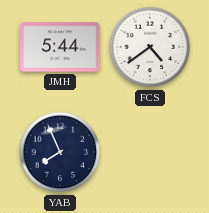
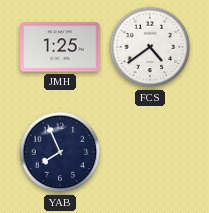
JMH: 5:44 -> 1:25
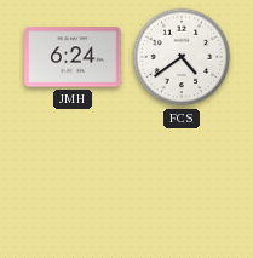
JMH: 1:25 -> 6:24
YAB: 7:56 -> none
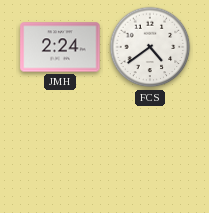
JMH: 6:24 -> 2:24
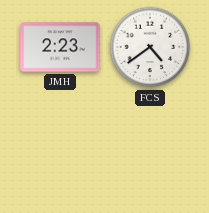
JMH: 2:24 -> 2:23
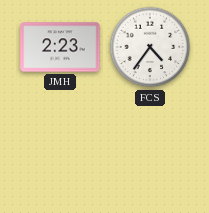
FCS: 4:39 -> 4:36
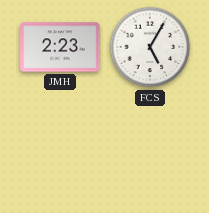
FCS: 4:36 -> 5:05
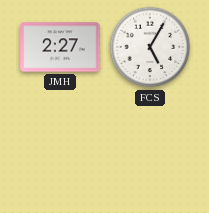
JMH: 2:23 -> 2:27
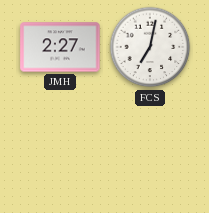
FCS: 5:05 -> 7:02
